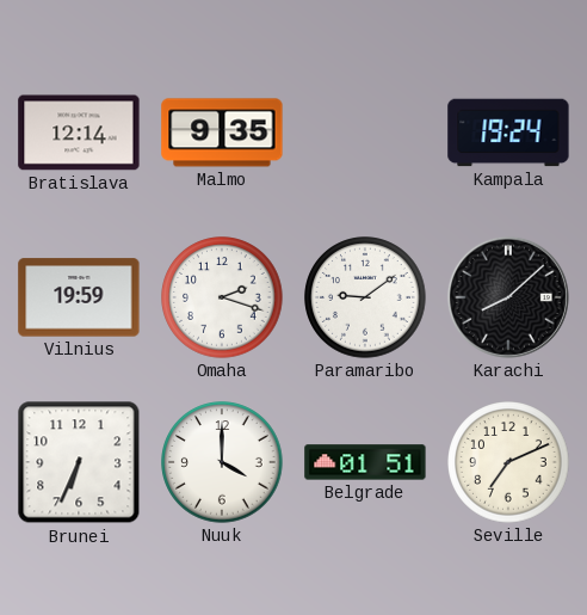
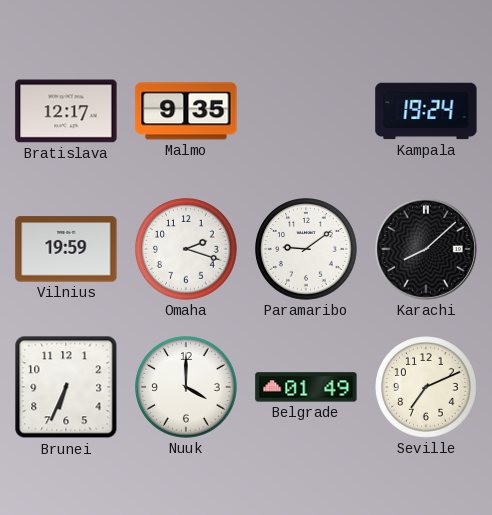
Bratislava: 12:14 -> 12:17
Belgrade: 01:51 -> 01:49
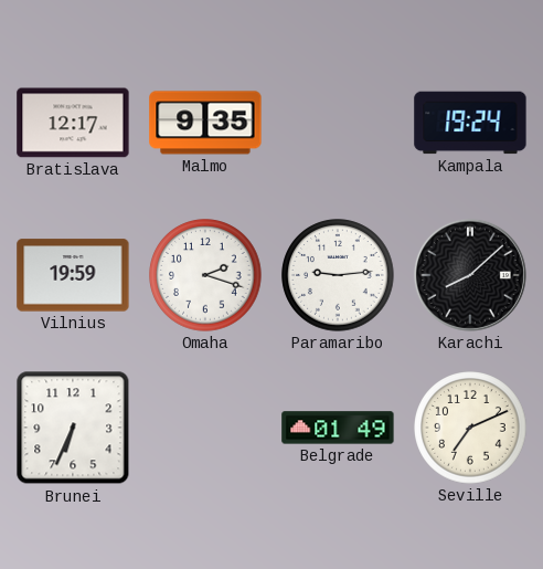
Paramaribo: 9:09 -> 9:14
Nuuk: 4:00 -> none
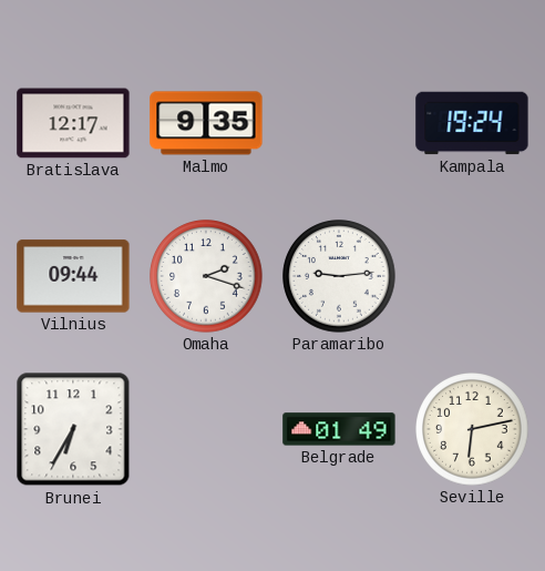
Vilnius: 19:59 -> 09:44
Karachi: 8:08 -> none
Brunei: 6:34 -> 6:35
Seville: 7:11 -> 6:13
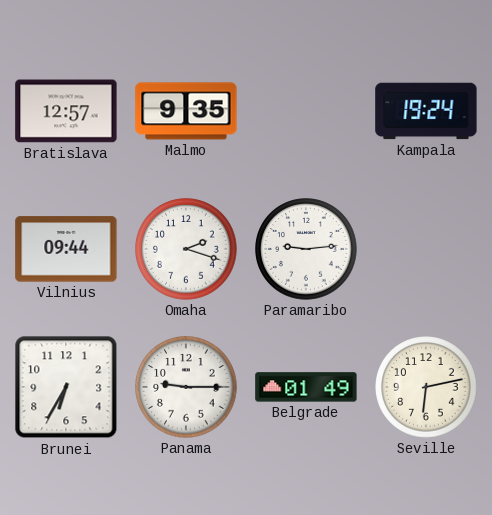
Bratislava: 12:17 -> 12:57
Panama: none -> 9:15
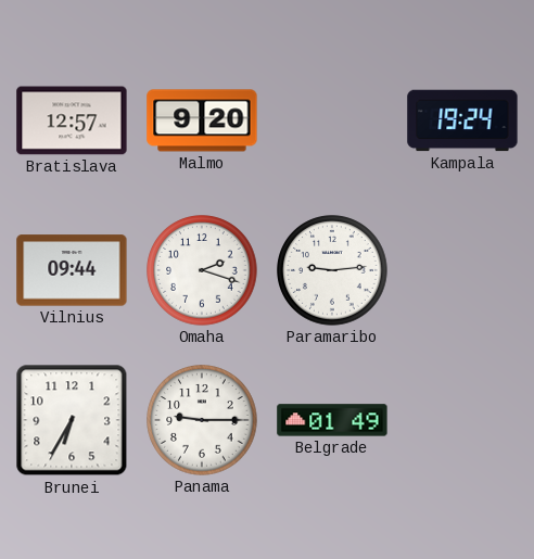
Malmo: 9:35 -> 9:20
Seville: 6:13 -> none
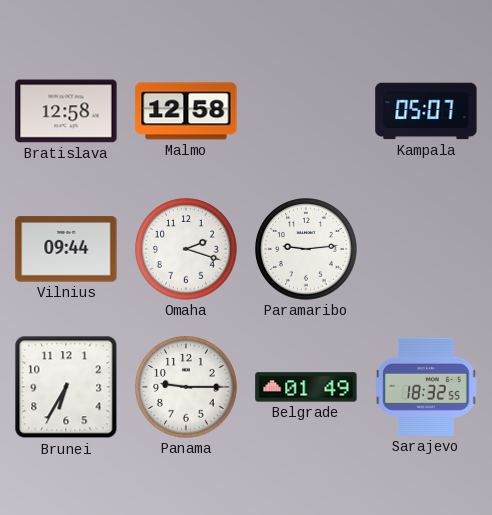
Bratislava: 12:57 -> 12:58
Malmo: 9:20 -> 12:58
Kampala: 19:24 -> 05:07
Sarajevo: none -> 18:32
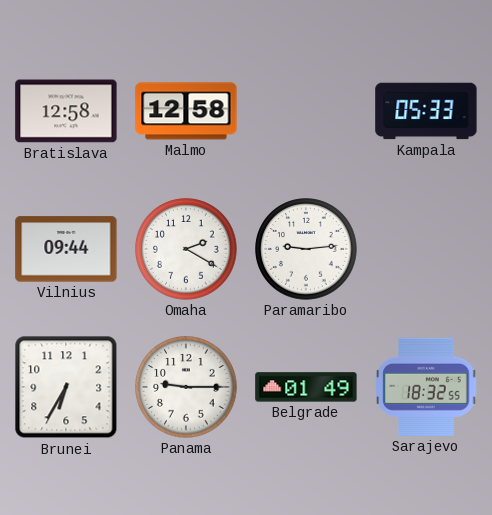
Kampala: 05:07 -> 05:33
Omaha: 2:18 -> 2:20
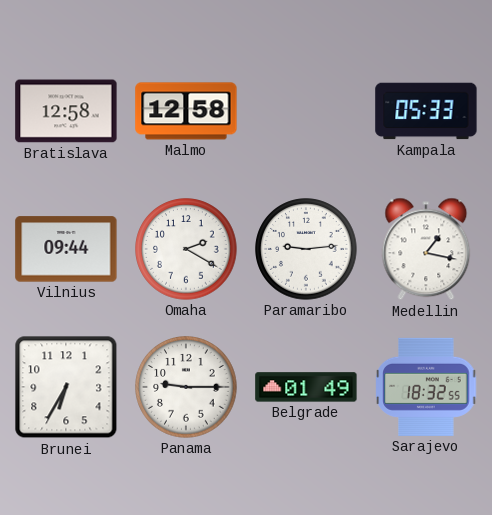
Medellin: none -> 1:17
